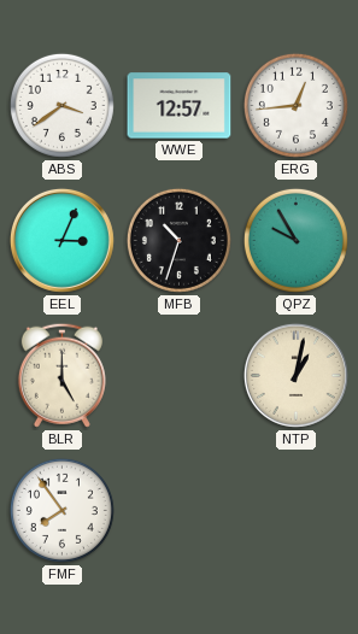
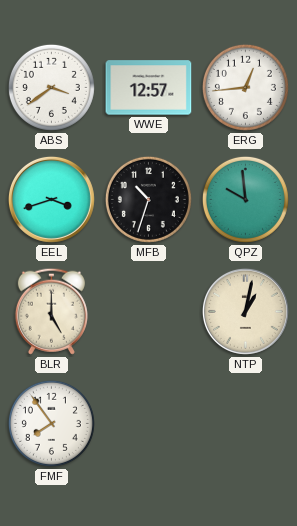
EEL: 3:04 -> 3:42
QPZ: 9:55 -> 9:59
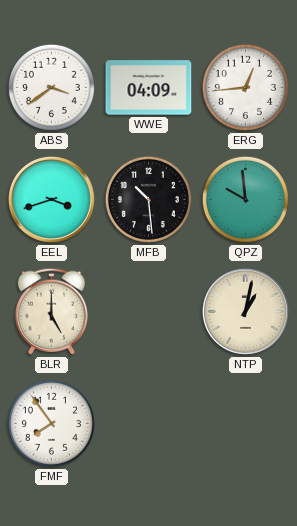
WWE: 12:57 -> 04:09
MFB: 10:33 -> 10:29
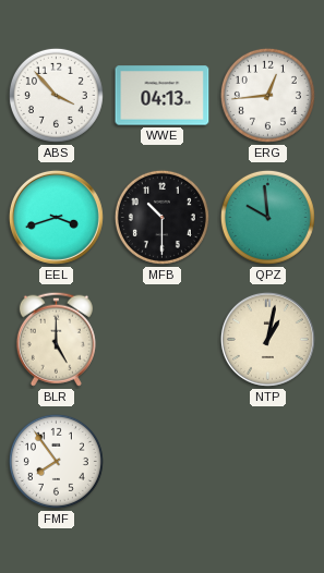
ABS: 3:39 -> 3:53
WWE: 04:09 -> 04:13
MFB: 10:29 -> 10:30
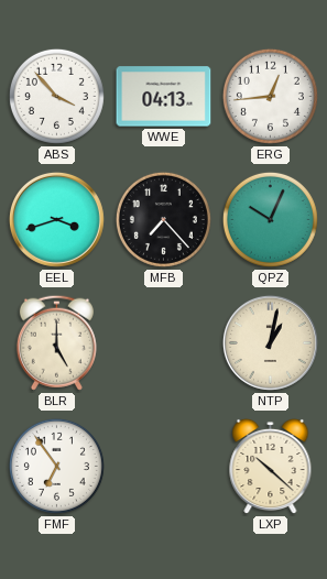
MFB: 10:30 -> 7:23
QPZ: 9:59 -> 10:04
FMF: 7:54 -> 6:54
LXP: none -> 10:22
